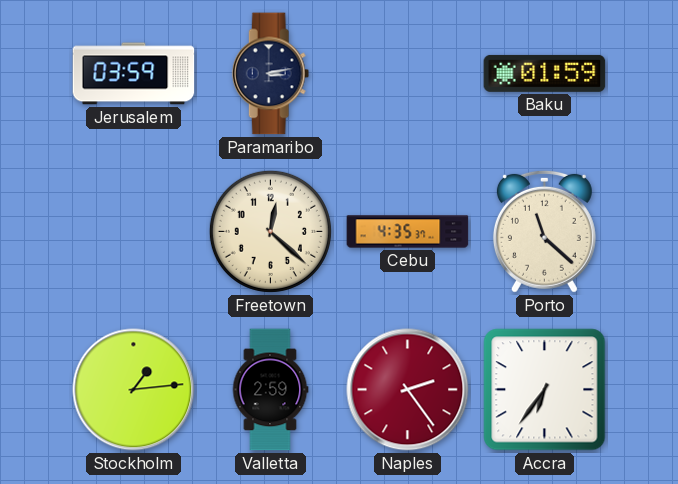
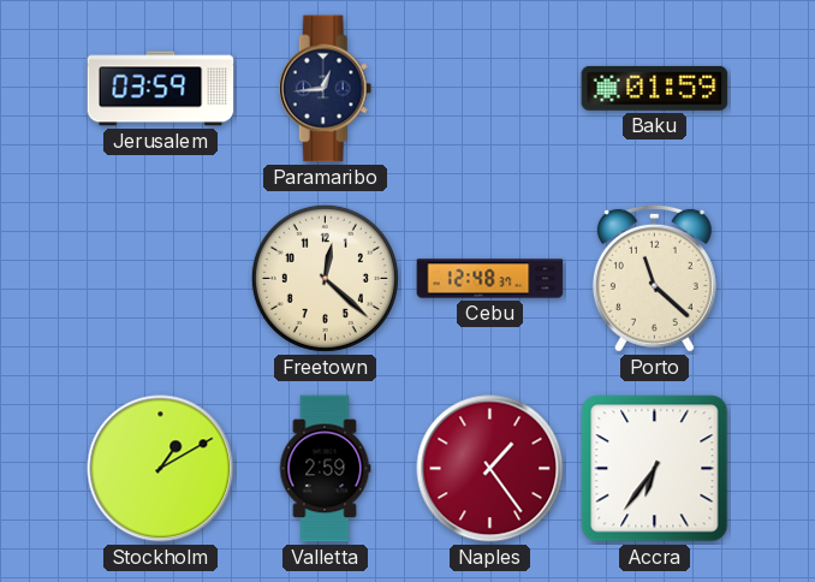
Paramaribo: 3:13 -> 12:44
Cebu: 4:35 -> 12:48
Stockholm: 1:14 -> 1:10
Naples: 2:24 -> 1:24
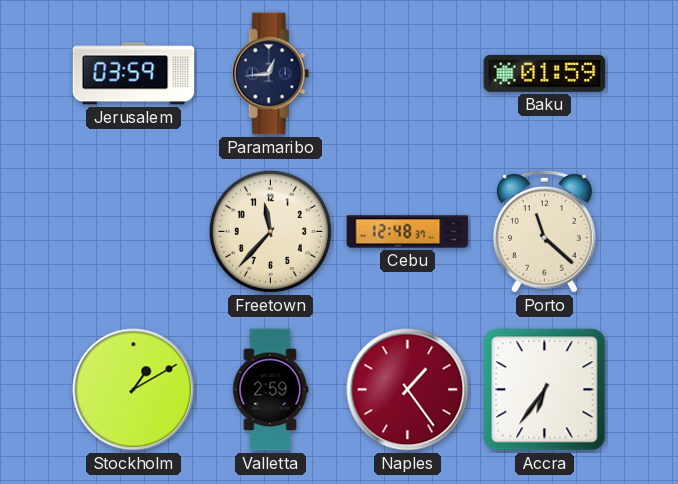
Freetown: 12:22 -> 11:37
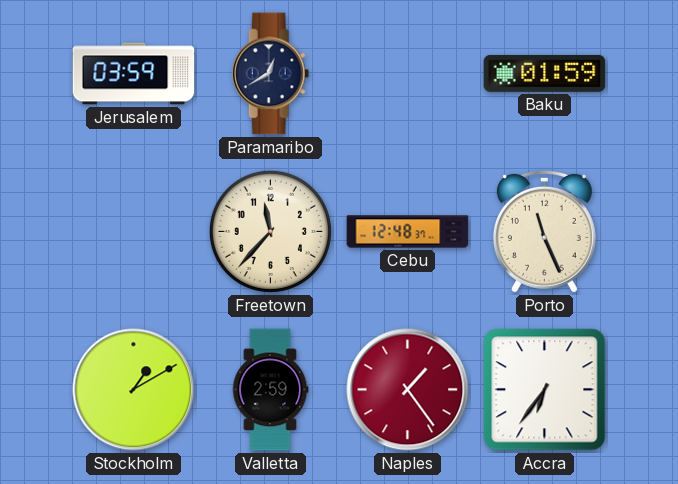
Paramaribo: 12:44 -> 12:40
Porto: 11:22 -> 11:26
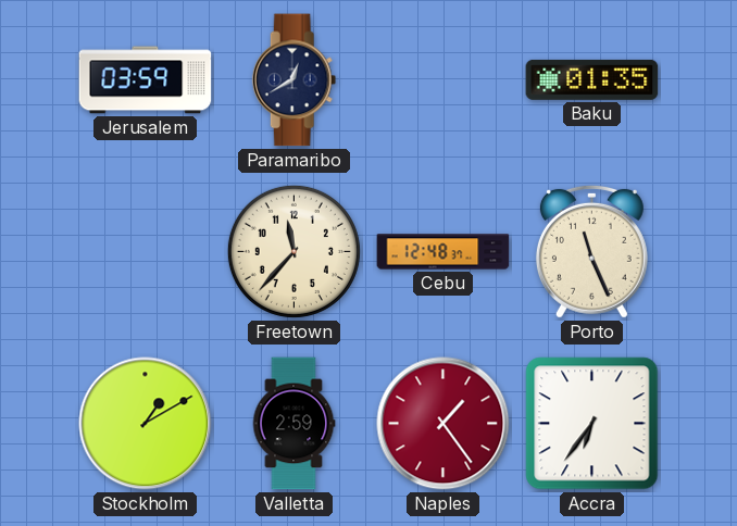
Baku: 01:59 -> 01:35
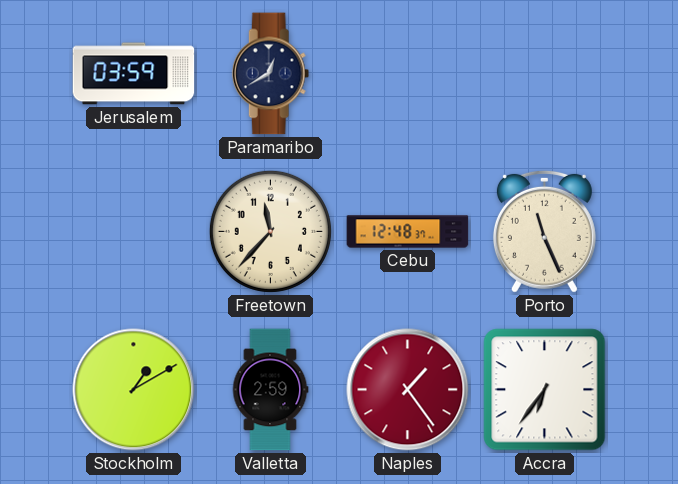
Baku: 01:35 -> none
